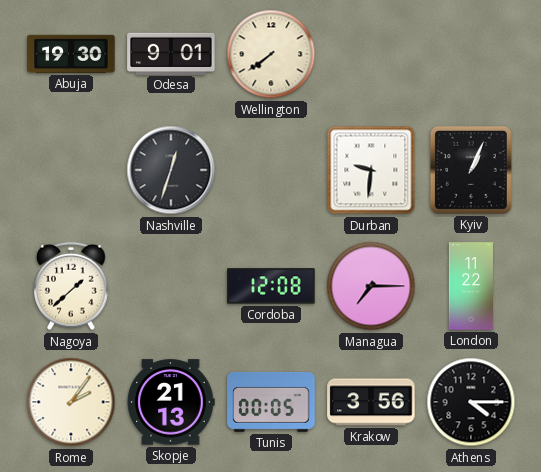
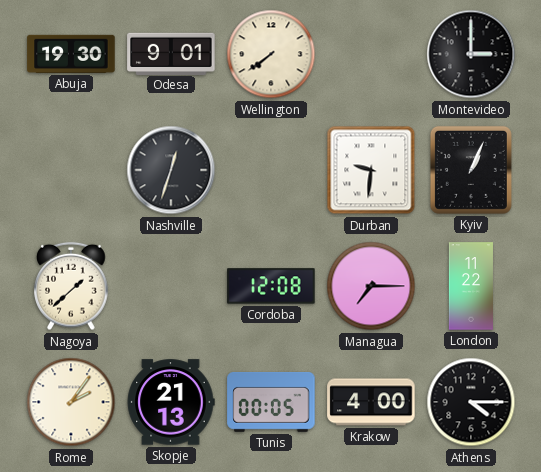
Montevideo: none -> 3:00
Krakow: 3:56 -> 4:00
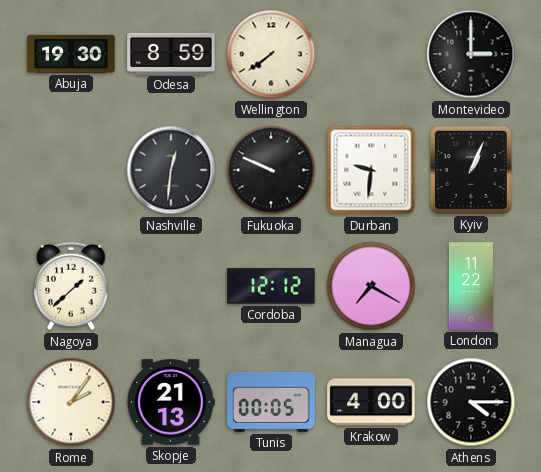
Odesa: 9:01 -> 8:59
Nashville: 12:33 -> 12:31
Fukuoka: none -> 9:49
Cordoba: 12:08 -> 12:12
Managua: 7:15 -> 7:20
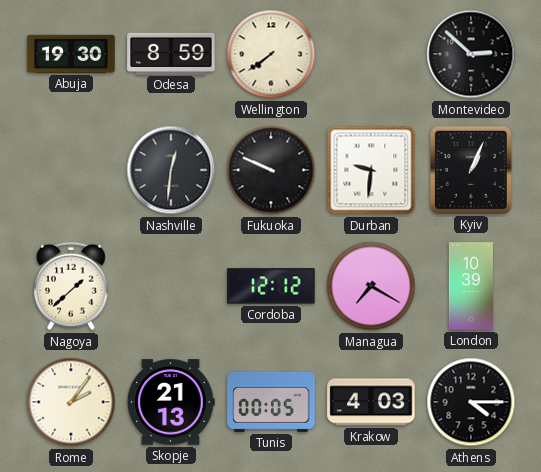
Montevideo: 3:00 -> 2:52
London: 11:22 -> 10:39
Krakow: 4:00 -> 4:03
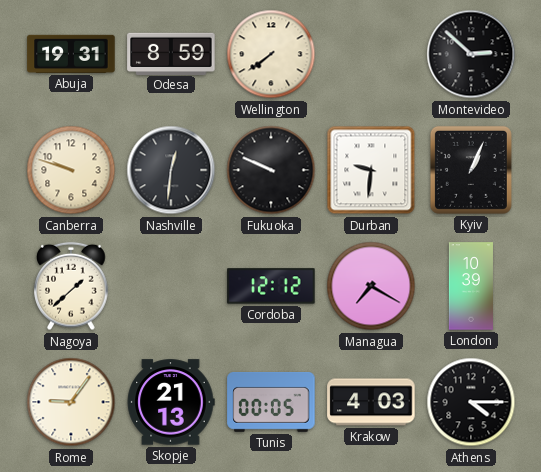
Abuja: 19:30 -> 19:31
Canberra: none -> 9:48
Rome: 2:06 -> 9:06
